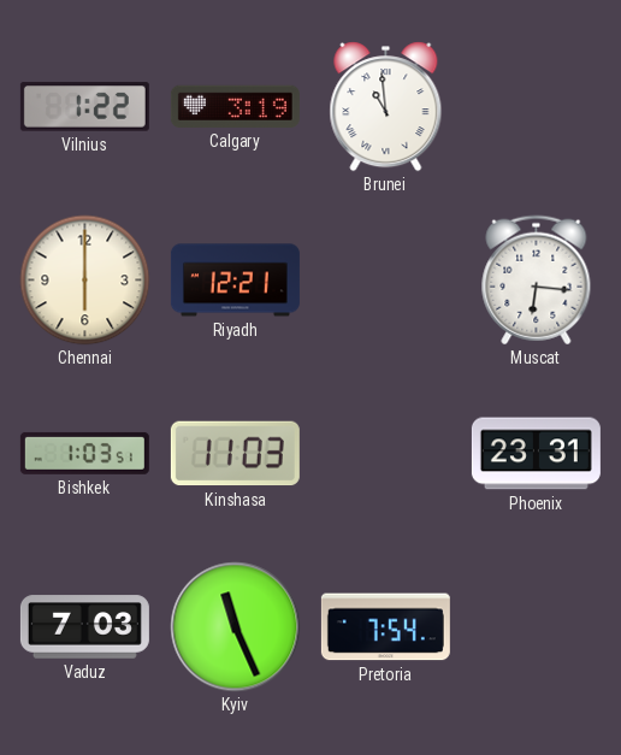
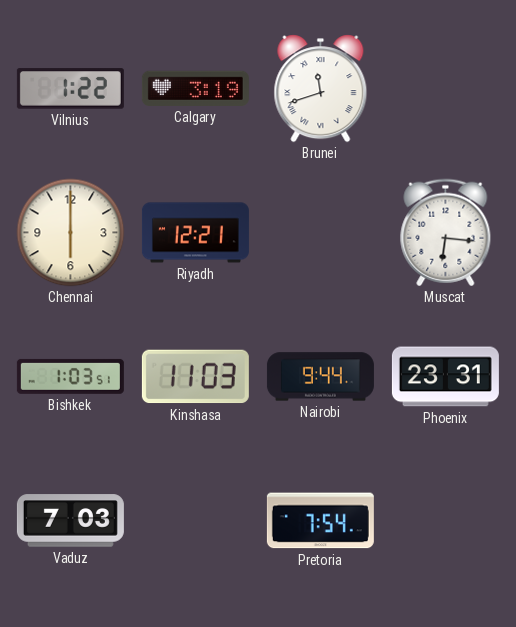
Brunei: 10:59 -> 11:42
Nairobi: none -> 9:44
Kyiv: 11:26 -> none
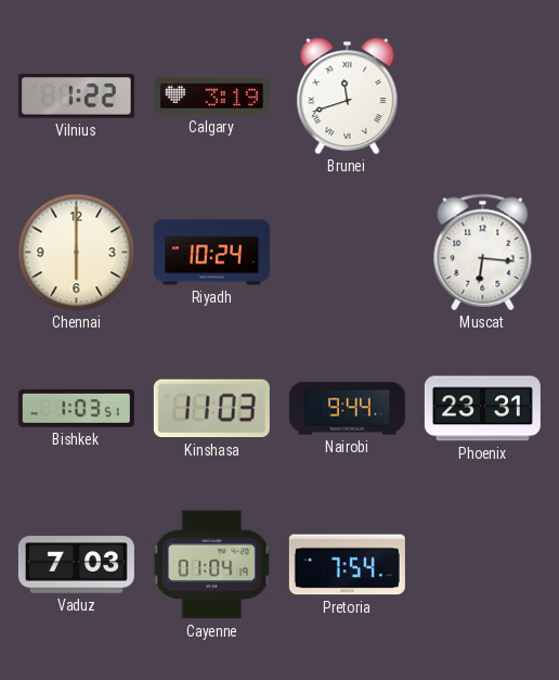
Riyadh: 12:21 -> 10:24
Cayenne: none -> 01:04
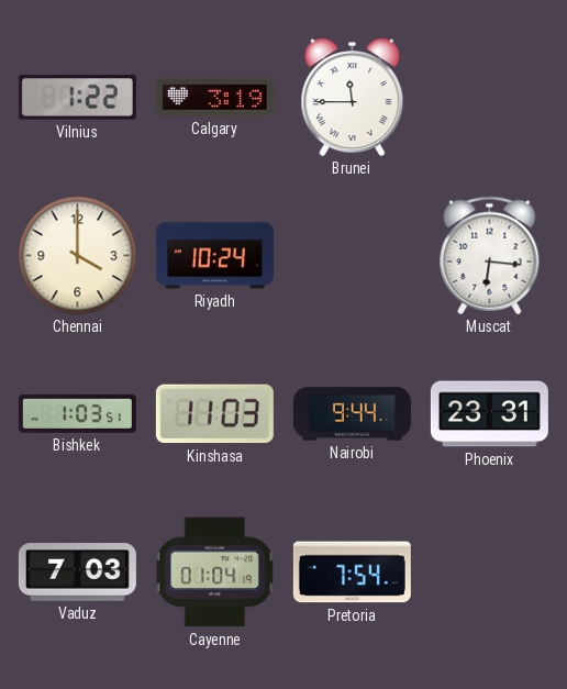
Brunei: 11:42 -> 11:45
Chennai: 6:00 -> 4:00
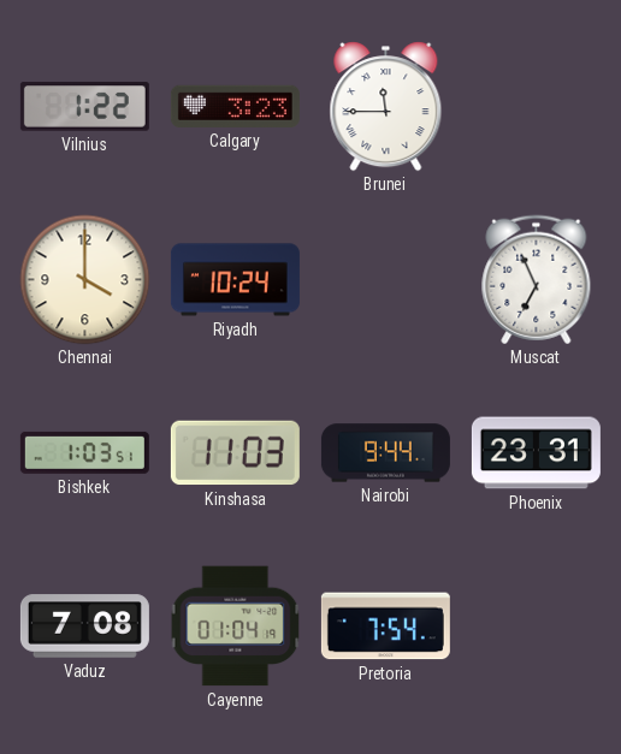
Calgary: 3:19 -> 3:23
Muscat: 6:16 -> 6:56
Vaduz: 7:03 -> 7:08
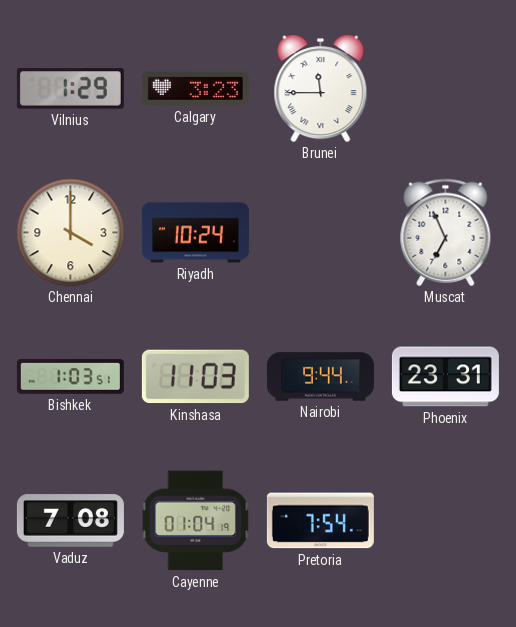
Vilnius: 1:22 -> 1:29
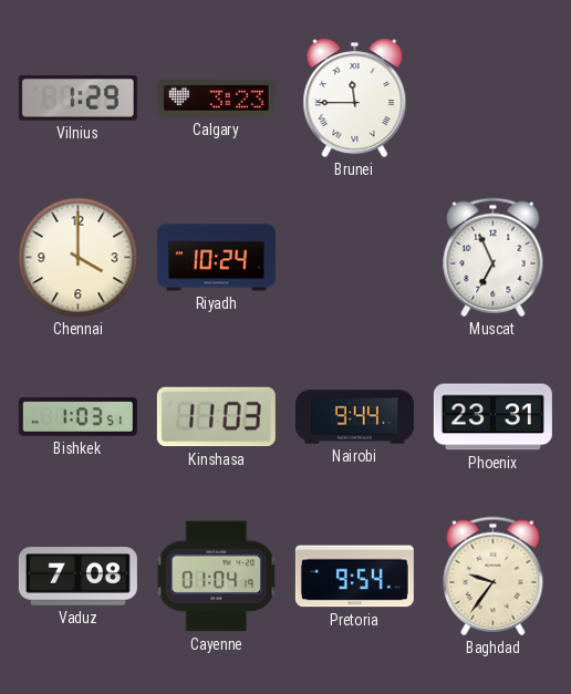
Pretoria: 7:54 -> 9:54
Baghdad: none -> 9:36
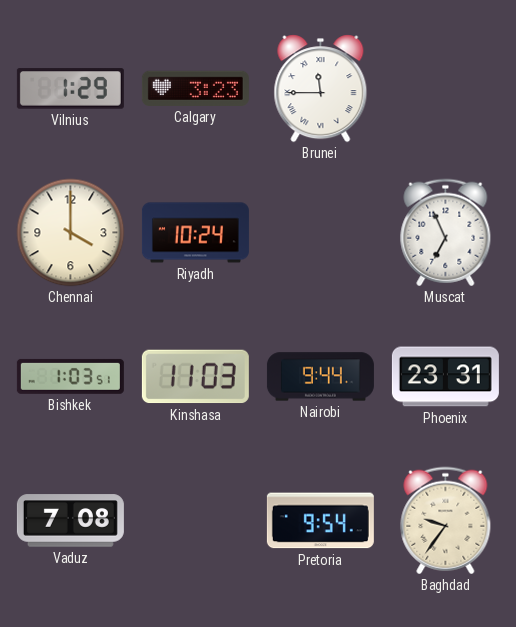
Cayenne: 01:04 -> none
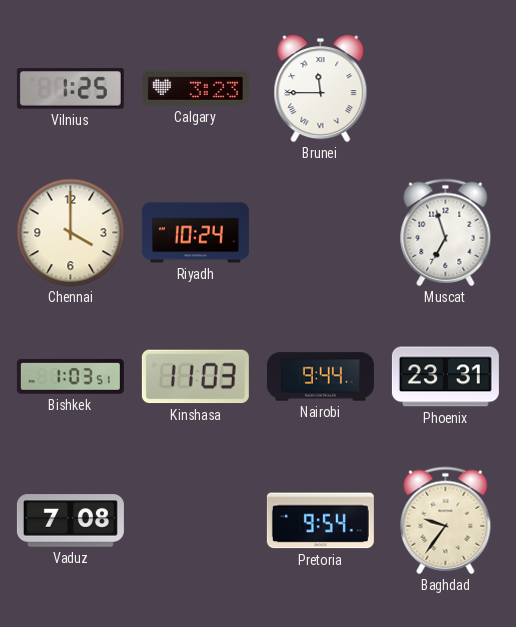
Vilnius: 1:29 -> 1:25
Muscat: 6:56 -> 6:57
